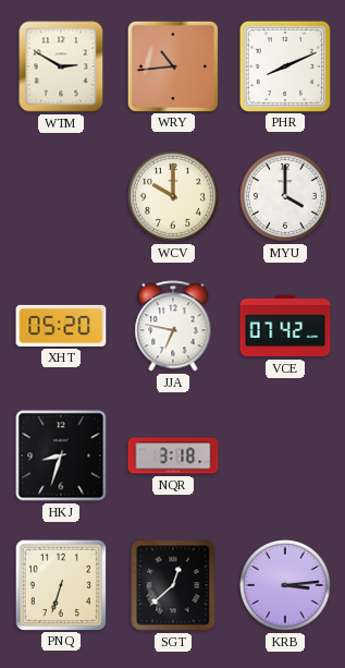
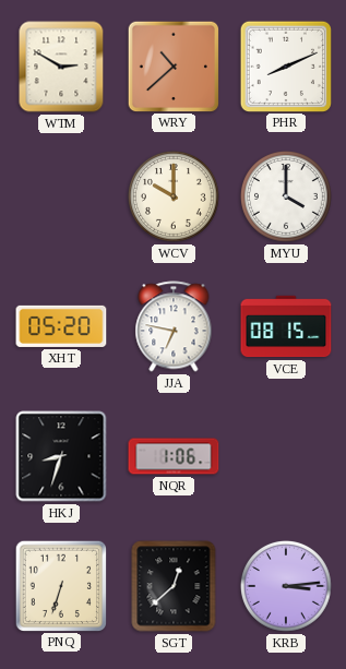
WRY: 10:44 -> 10:38
VCE: 07:42 -> 08:15
NQR: 3:18 -> 1:06
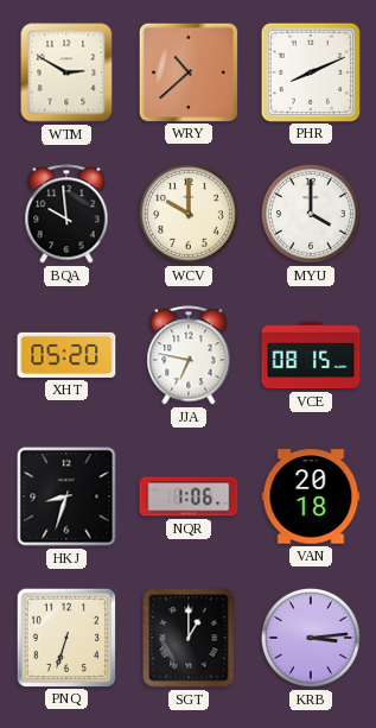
BQA: none -> 9:59
VAN: none -> 20:18
SGT: 12:38 -> 1:00
